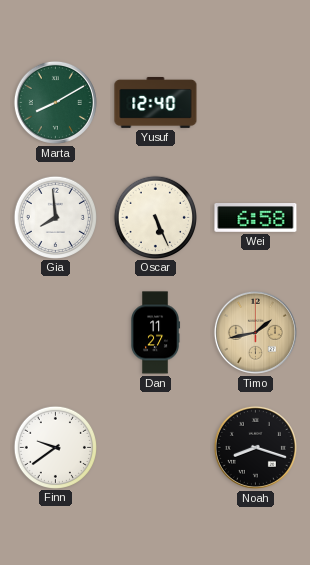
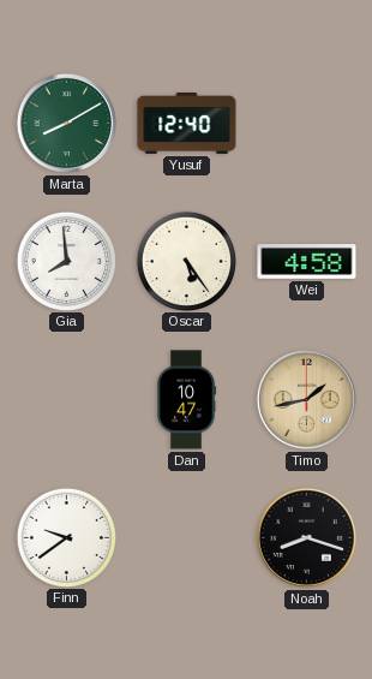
Oscar: 5:26 -> 5:24
Wei: 6:58 -> 4:58
Dan: 11:27 -> 10:47
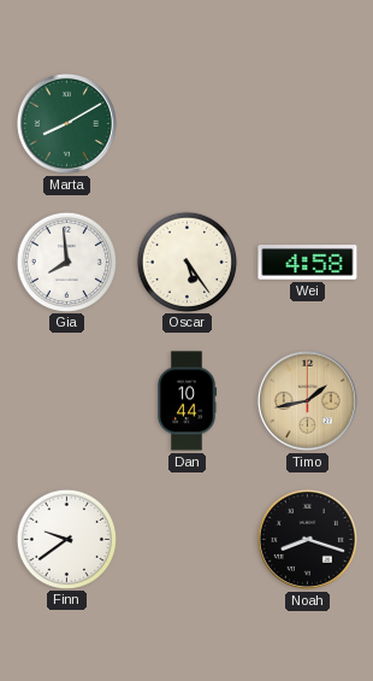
Yusuf: 12:40 -> none
Dan: 10:47 -> 10:44
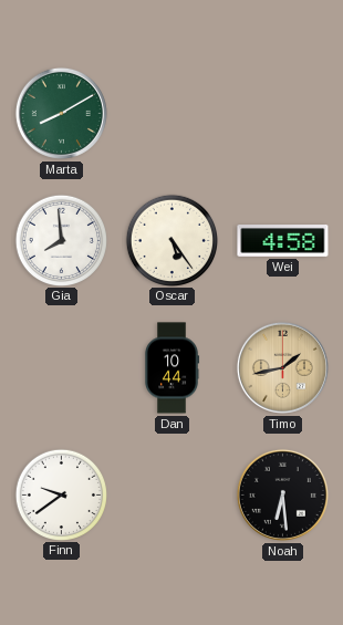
Noah: 8:18 -> 6:29
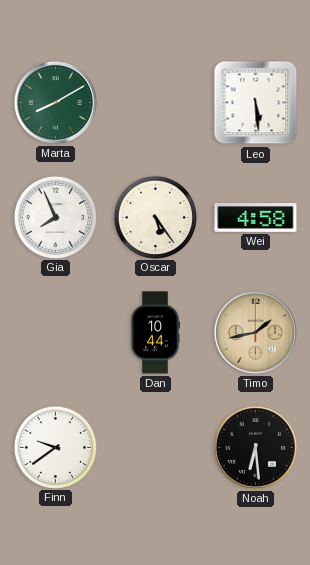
Leo: none -> 5:29
Gia: 7:59 -> 7:56
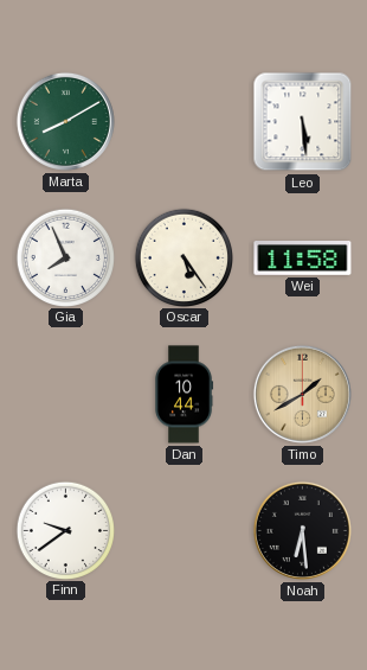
Wei: 4:58 -> 11:58
Timo: 1:43 -> 1:40
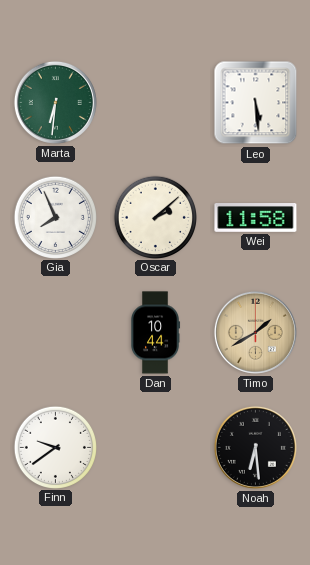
Marta: 8:10 -> 6:31
Oscar: 5:24 -> 2:08
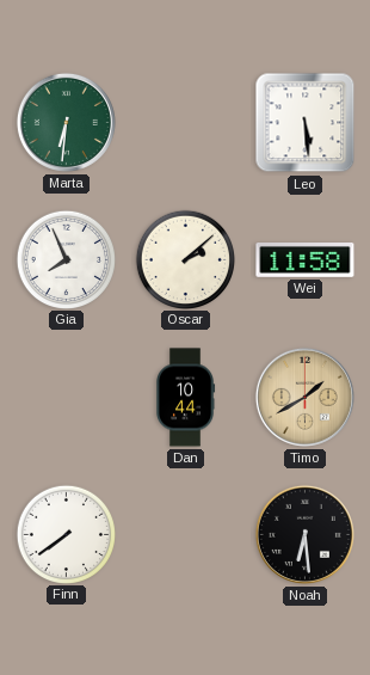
Finn: 9:39 -> 7:39
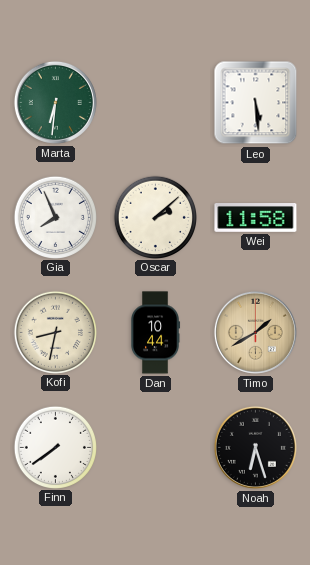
Kofi: none -> 8:32
Noah: 6:29 -> 6:27
